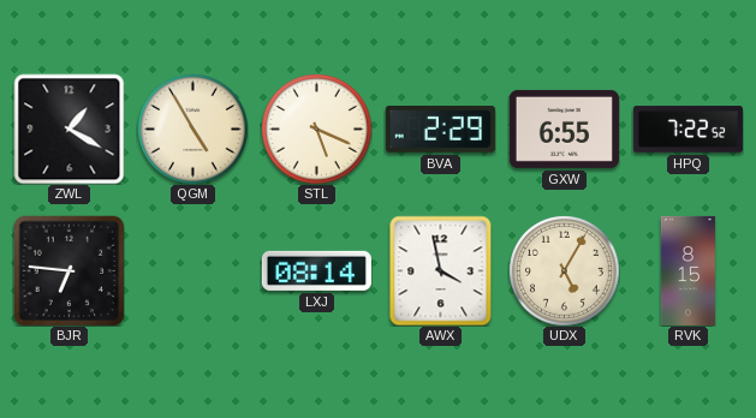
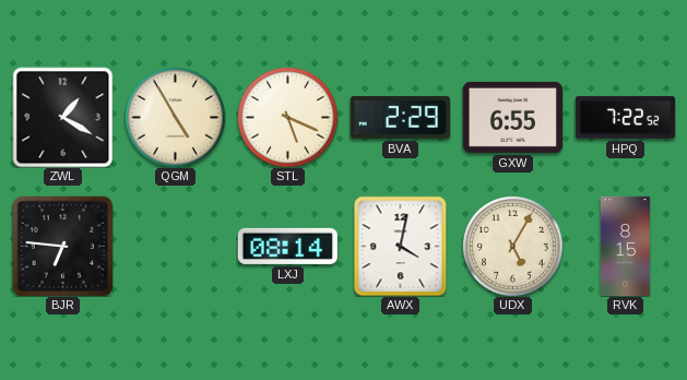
AWX: 3:58 -> 4:02
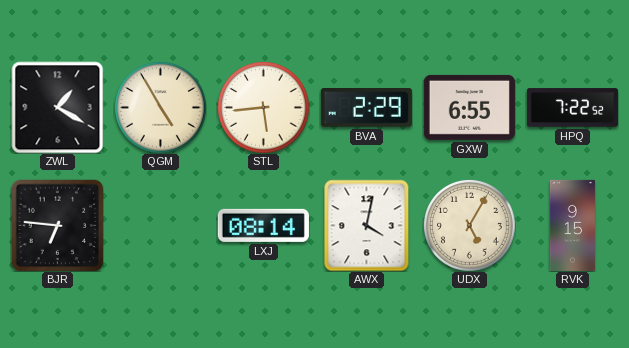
STL: 5:19 -> 5:44
RVK: 8:15 -> 9:15
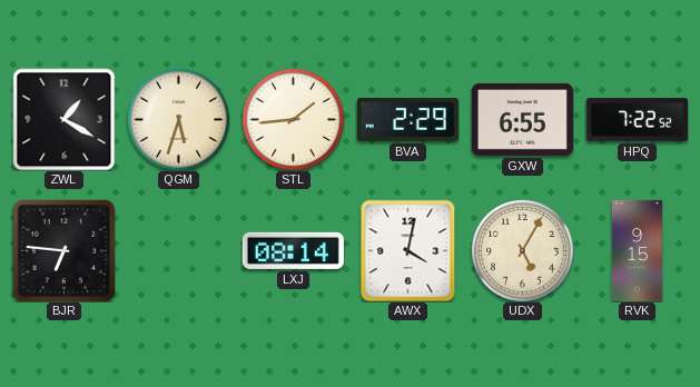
QGM: 4:55 -> 5:33
STL: 5:44 -> 1:44
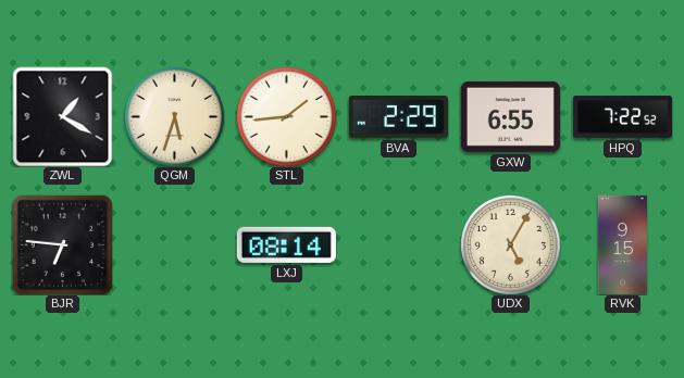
AWX: 4:02 -> none
